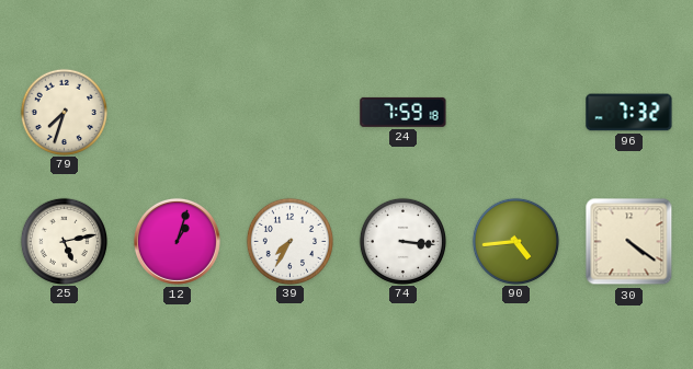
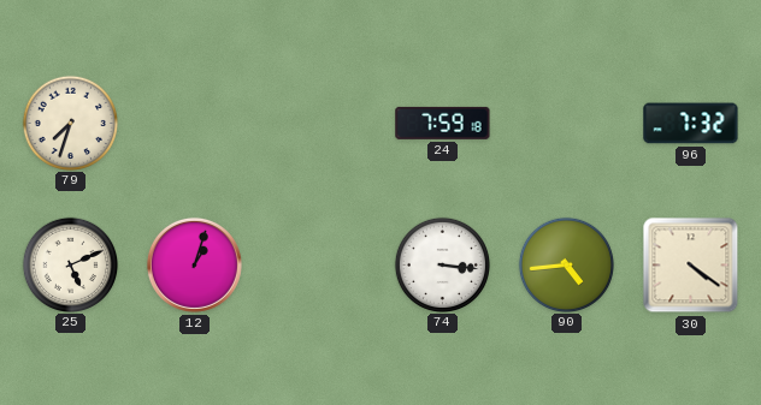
25: 5:13 -> 5:11
39: 7:35 -> none
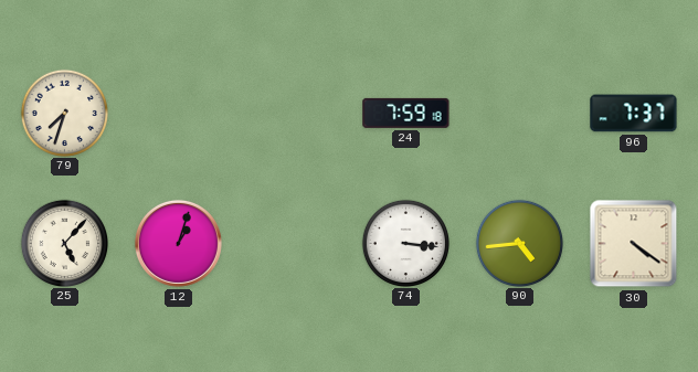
96: 7:32 -> 7:37
25: 5:11 -> 5:07
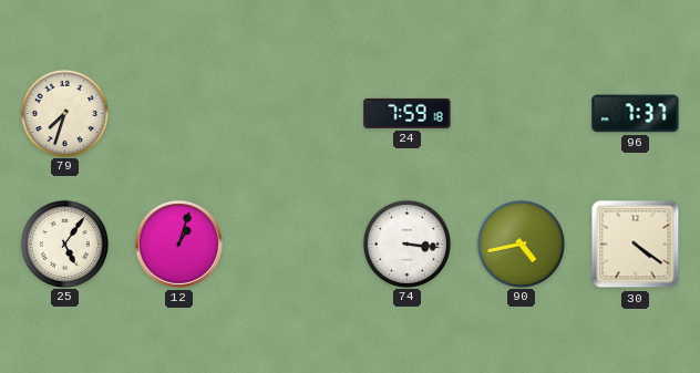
25: 5:07 -> 5:06
90: 4:44 -> 4:43
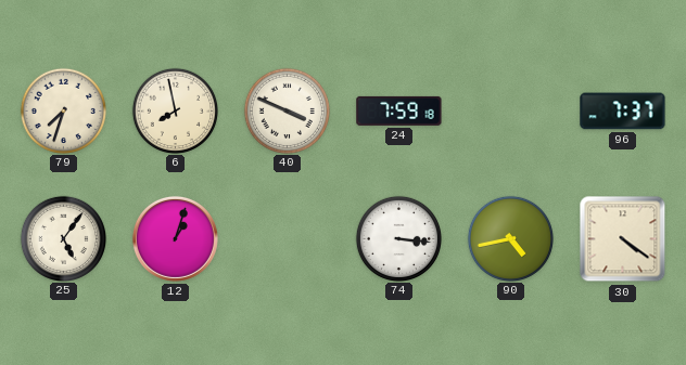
6: none -> 7:58
40: none -> 3:49
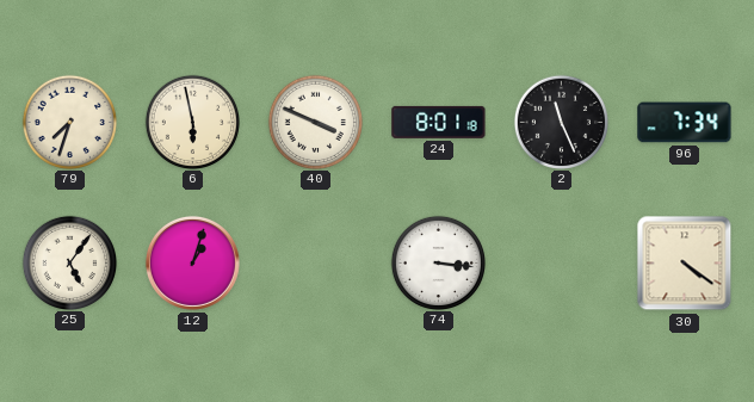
6: 7:58 -> 5:58
24: 7:59 -> 8:01
2: none -> 11:26
96: 7:37 -> 7:34
90: 4:43 -> none
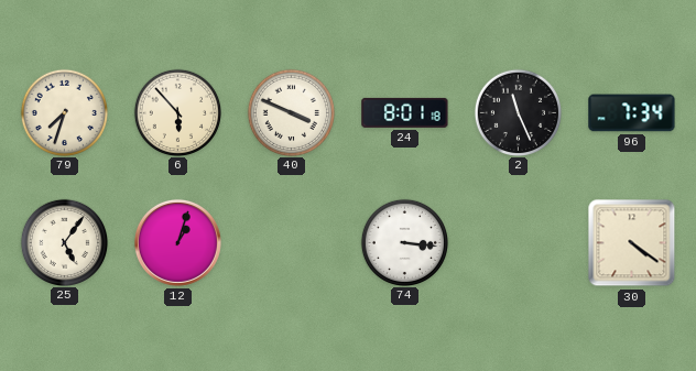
6: 5:58 -> 5:53
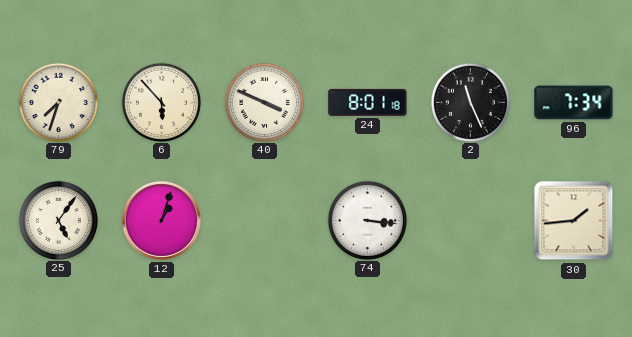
30: 4:21 -> 1:44
